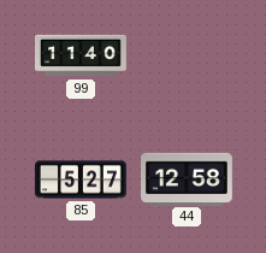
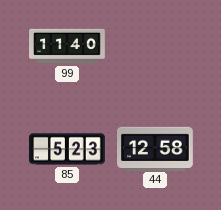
85: 5:27 -> 5:23
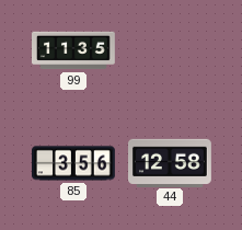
99: 11:40 -> 11:35
85: 5:23 -> 3:56
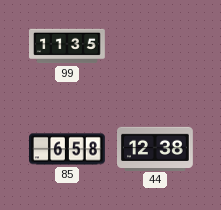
85: 3:56 -> 6:58
44: 12:58 -> 12:38
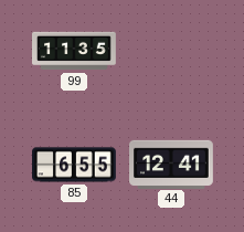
85: 6:58 -> 6:55
44: 12:38 -> 12:41
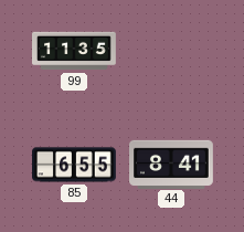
44: 12:41 -> 8:41
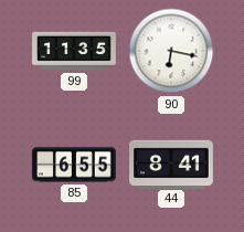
90: none -> 6:17
